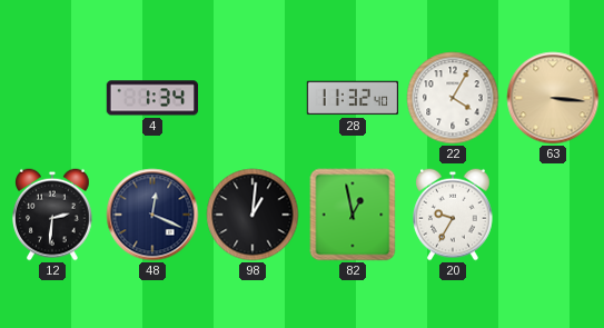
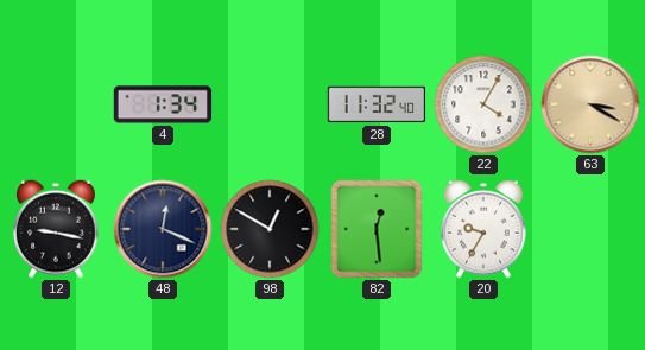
63: 3:16 -> 3:20
12: 2:31 -> 9:17
98: 1:01 -> 12:50
82: 12:58 -> 12:29
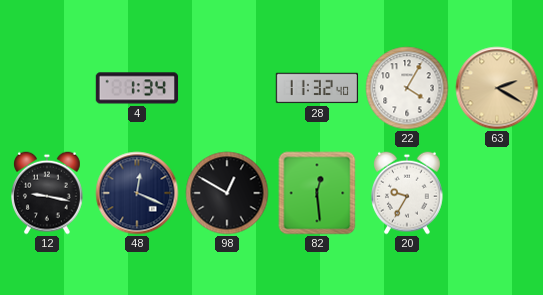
63: 3:20 -> 2:20
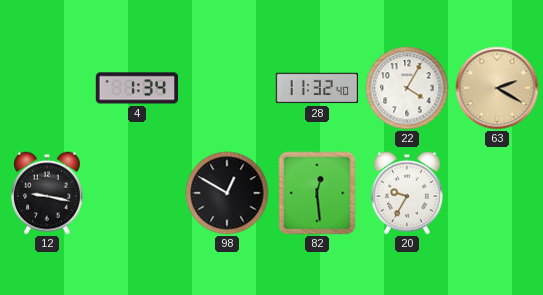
48: 12:19 -> none
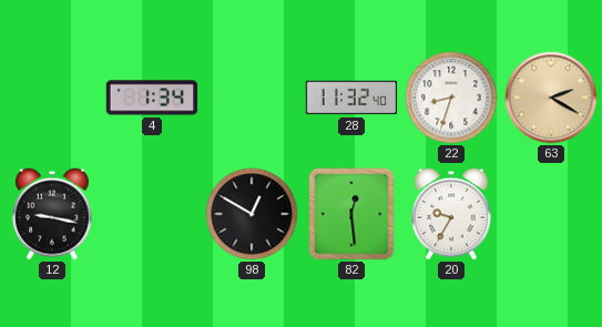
22: 4:05 -> 8:33
